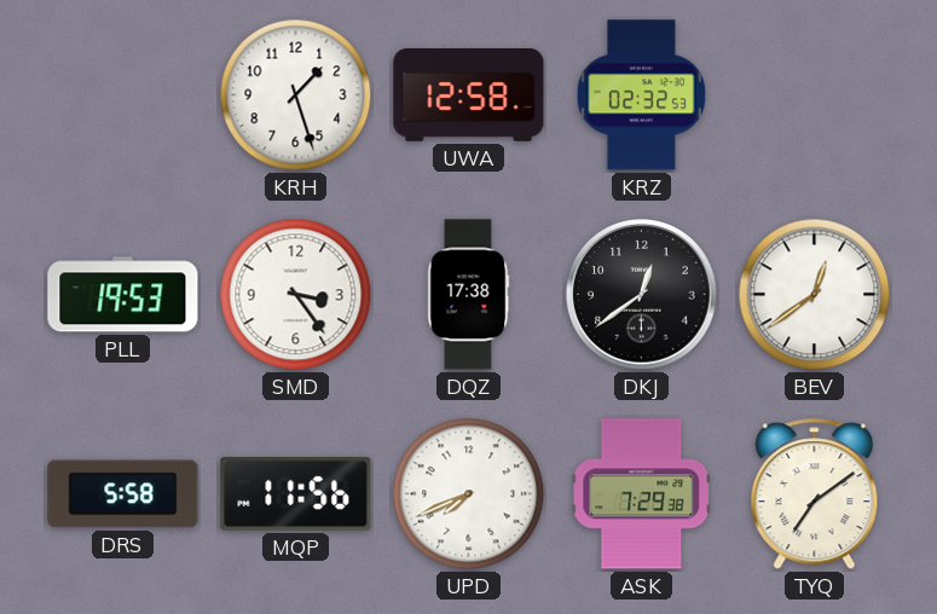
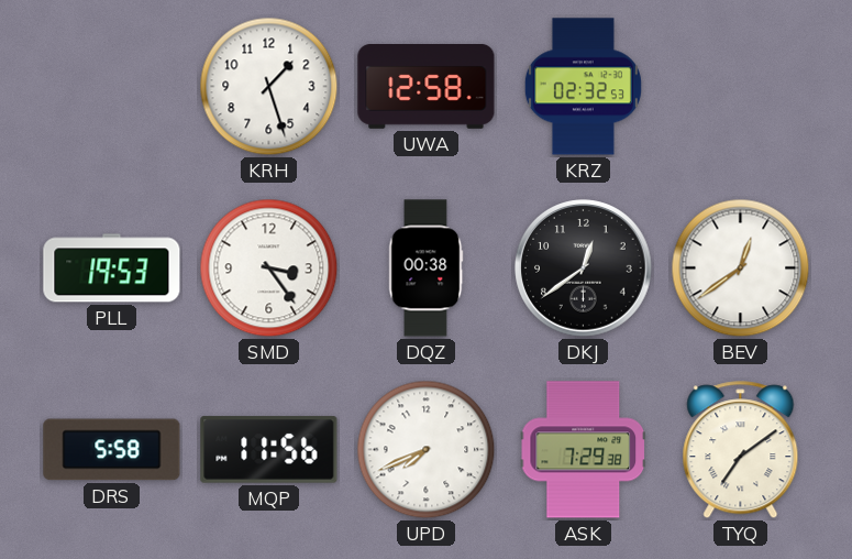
DQZ: 17:38 -> 00:38
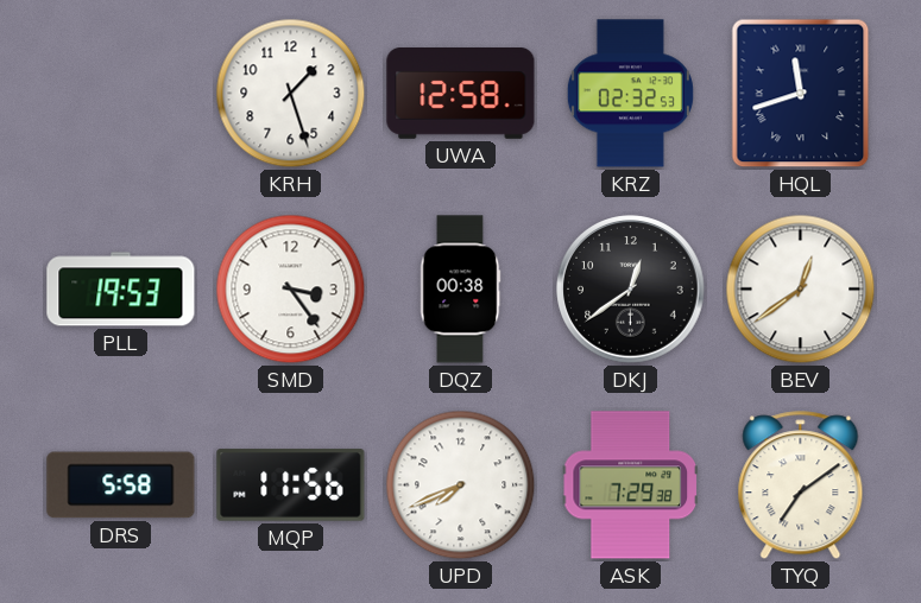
HQL: none -> 11:42
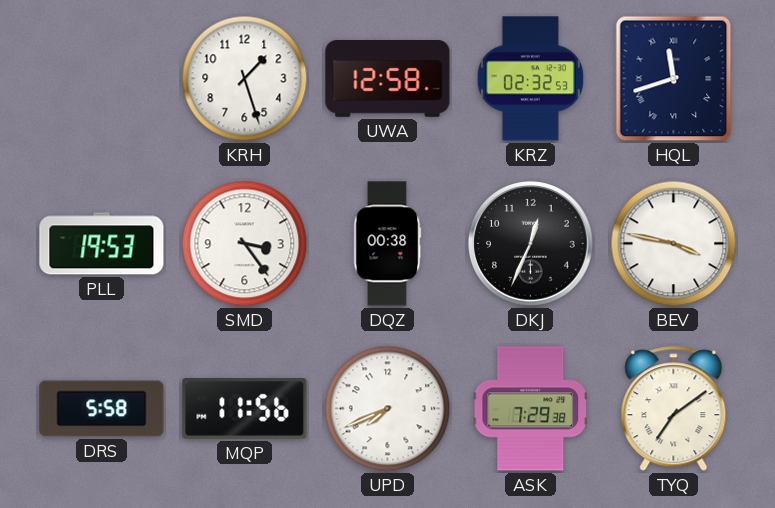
DKJ: 12:39 -> 12:34
BEV: 12:39 -> 3:47
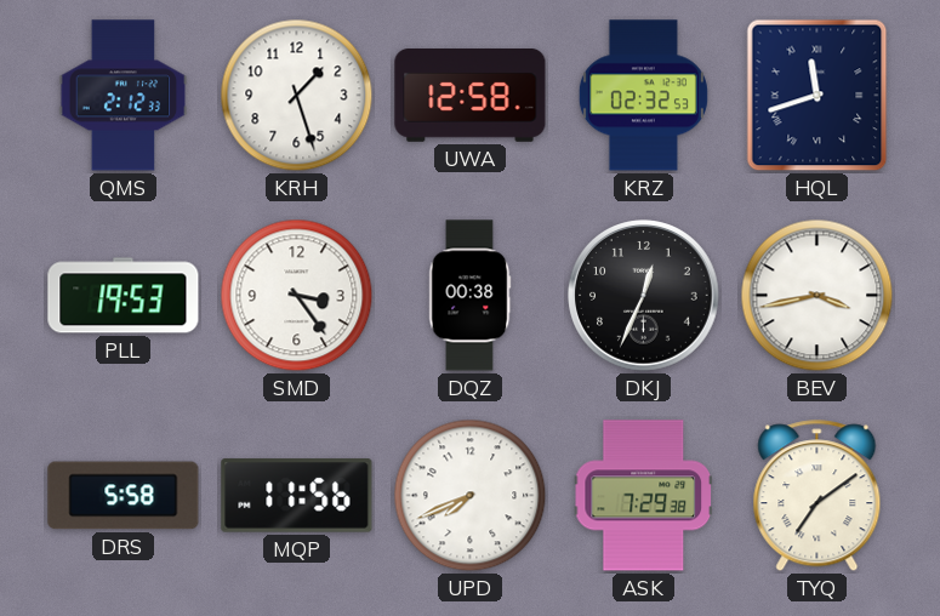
QMS: none -> 2:12
BEV: 3:47 -> 3:43
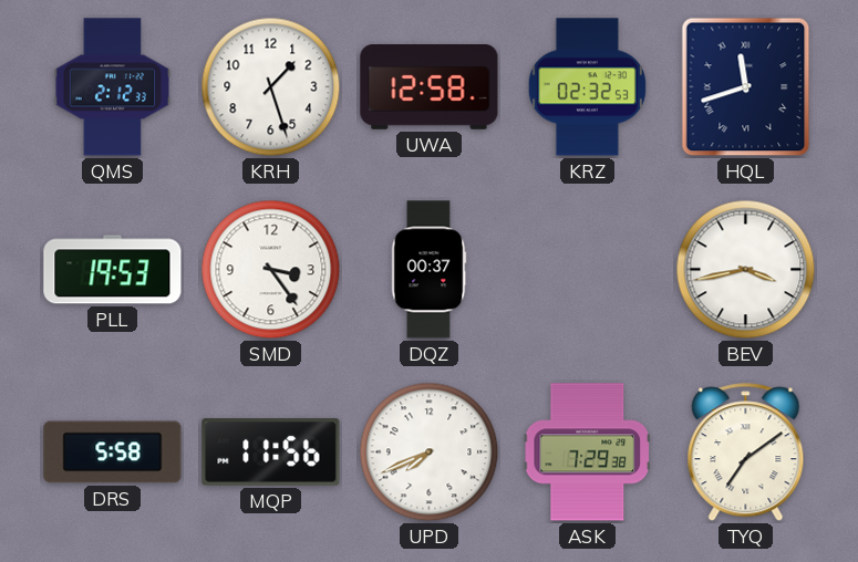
DQZ: 00:38 -> 00:37
DKJ: 12:34 -> none
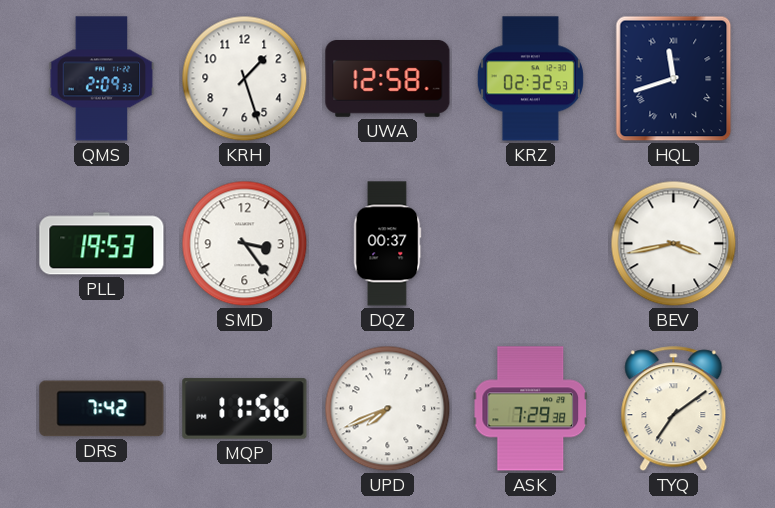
QMS: 2:12 -> 2:09
DRS: 5:58 -> 7:42
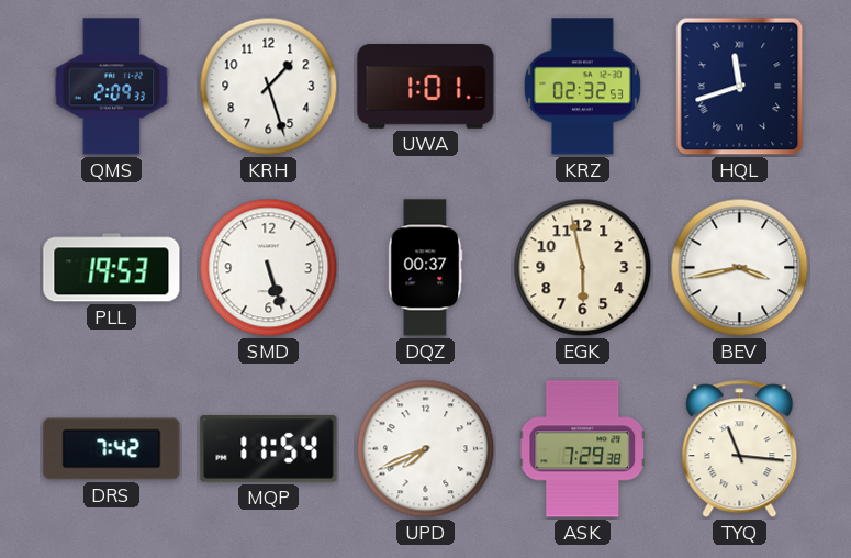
UWA: 12:58 -> 1:01
SMD: 3:24 -> 5:27
EGK: none -> 5:58
MQP: 11:56 -> 11:54
TYQ: 7:09 -> 11:16
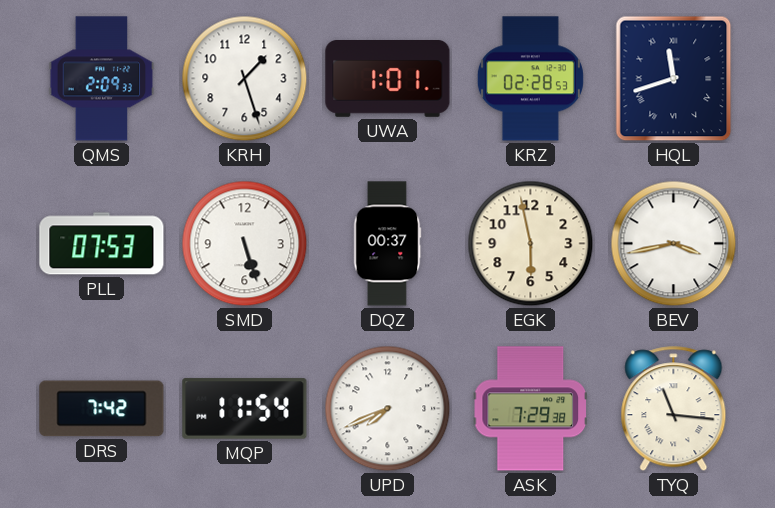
KRZ: 02:32 -> 02:28
PLL: 19:53 -> 07:53
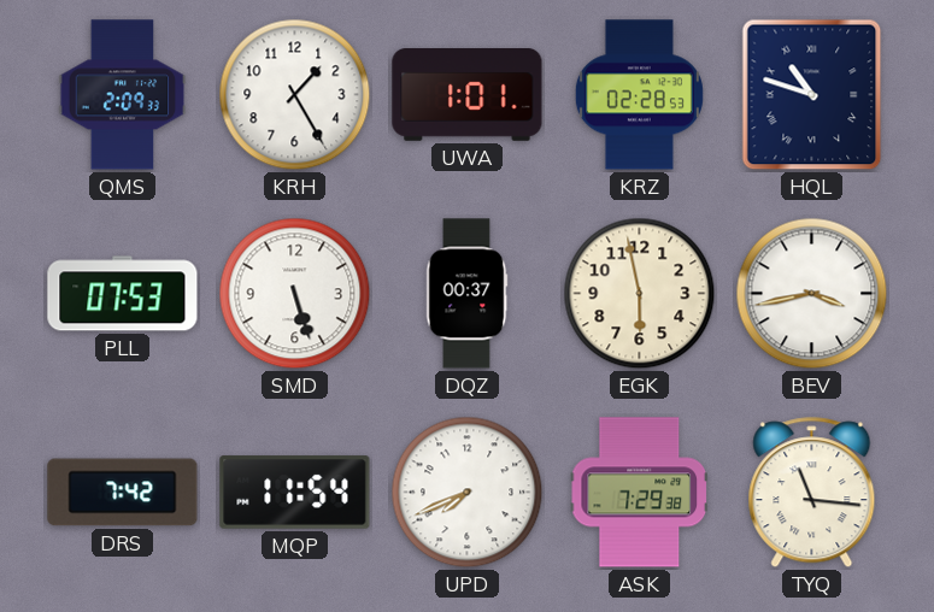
KRH: 1:27 -> 1:25
HQL: 11:42 -> 10:48
